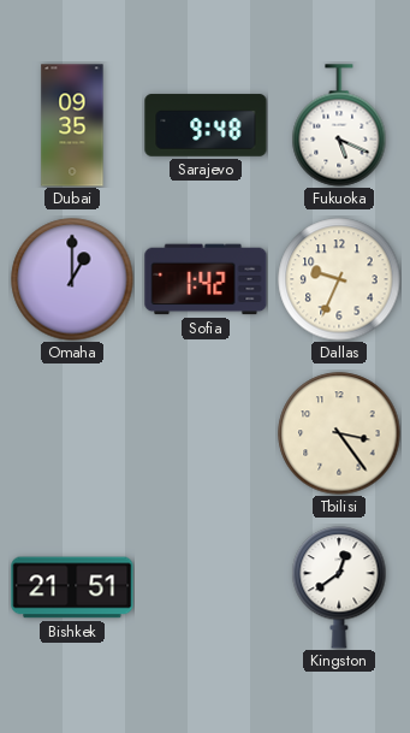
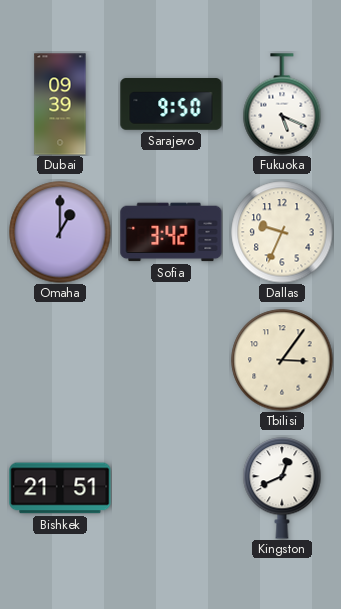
Dubai: 09:35 -> 09:39
Sarajevo: 9:48 -> 9:50
Sofia: 1:42 -> 3:42
Tbilisi: 3:24 -> 3:06
Kingston: 12:39 -> 12:41
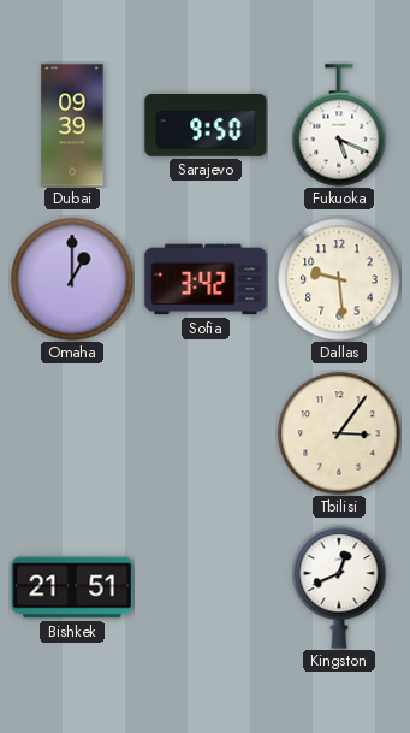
Dallas: 9:34 -> 9:29
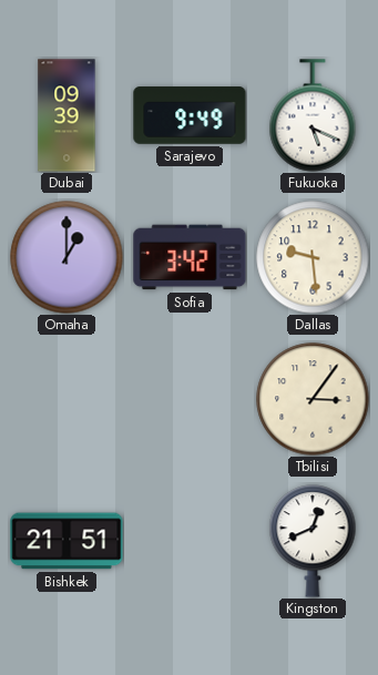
Sarajevo: 9:50 -> 9:49
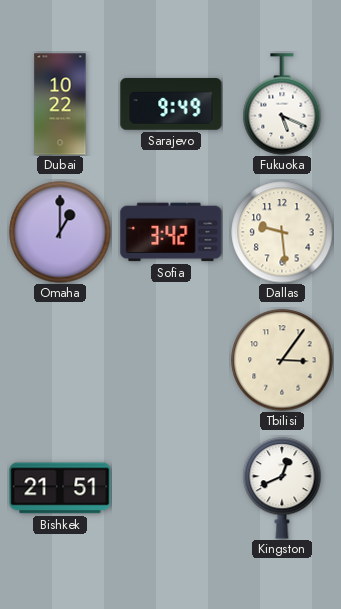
Dubai: 09:39 -> 10:22
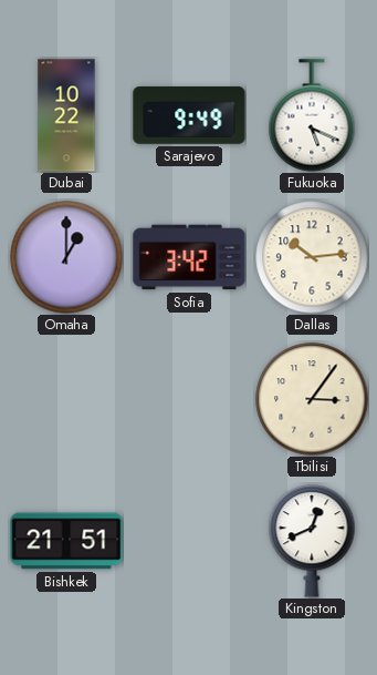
Dallas: 9:29 -> 10:14
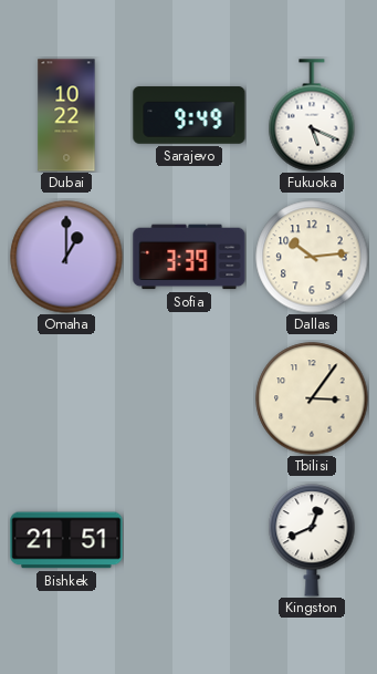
Sofia: 3:42 -> 3:39
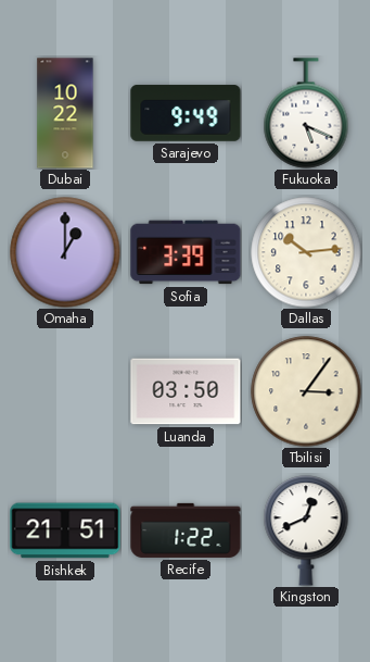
Luanda: none -> 03:50
Recife: none -> 1:22
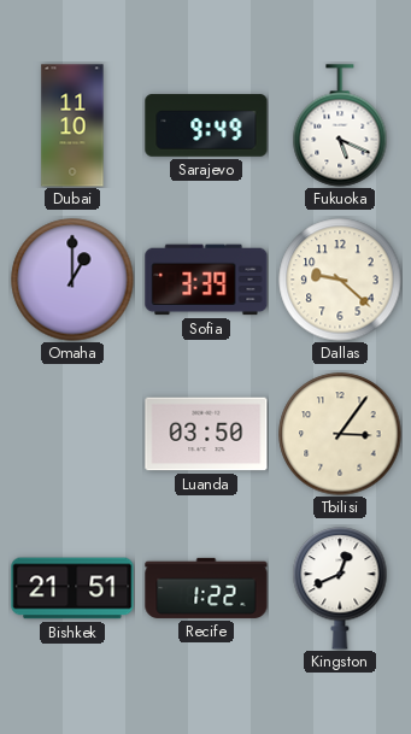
Dubai: 10:22 -> 11:10
Dallas: 10:14 -> 9:22
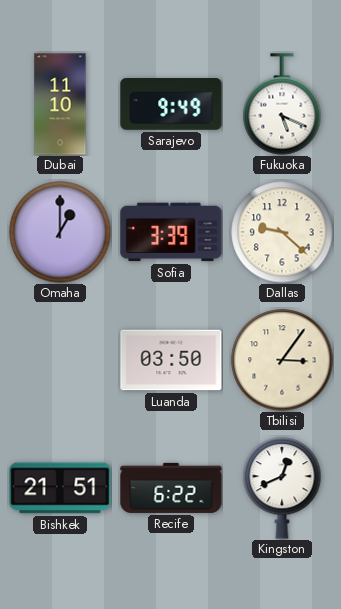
Recife: 1:22 -> 6:22
